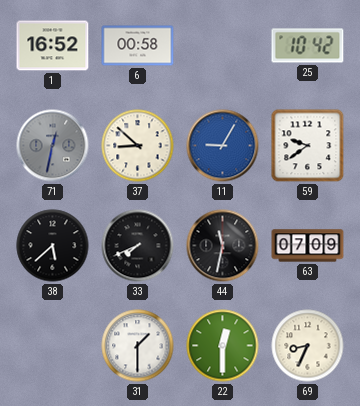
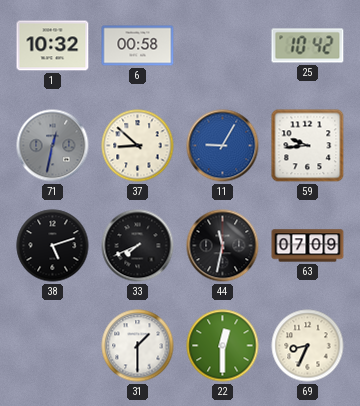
1: 16:52 -> 10:32
59: 9:39 -> 9:44
38: 5:38 -> 5:12
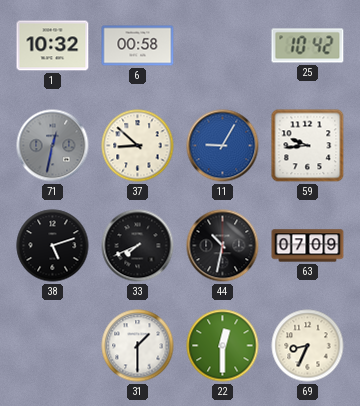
44: 11:32 -> 10:32
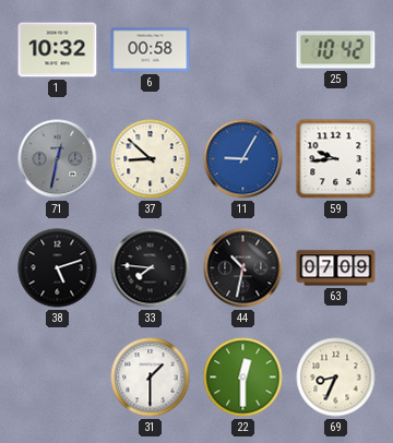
33: 7:41 -> 7:46
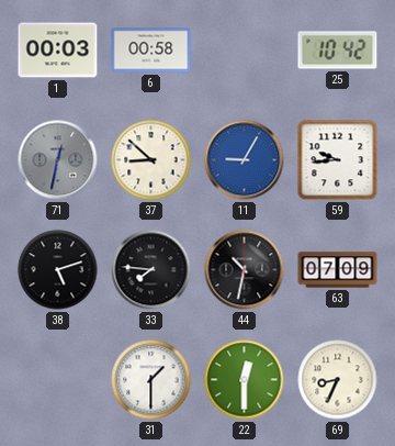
1: 10:32 -> 00:03
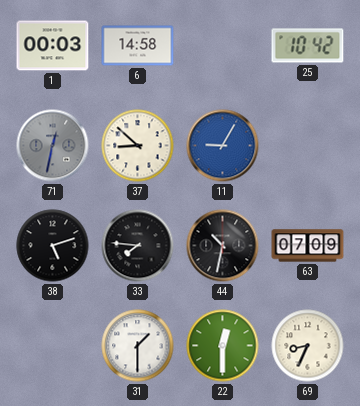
6: 00:58 -> 14:58
59: 9:44 -> none
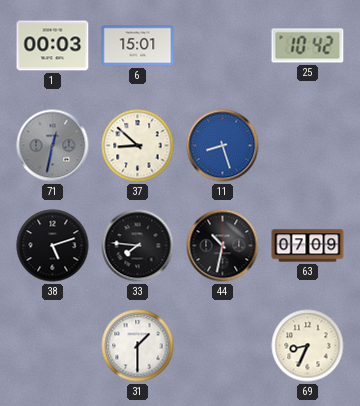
6: 14:58 -> 15:01
11: 9:05 -> 8:27
22: 12:30 -> none
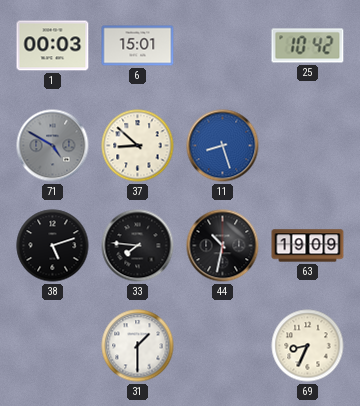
71: 12:32 -> 4:50
63: 07:09 -> 19:09
